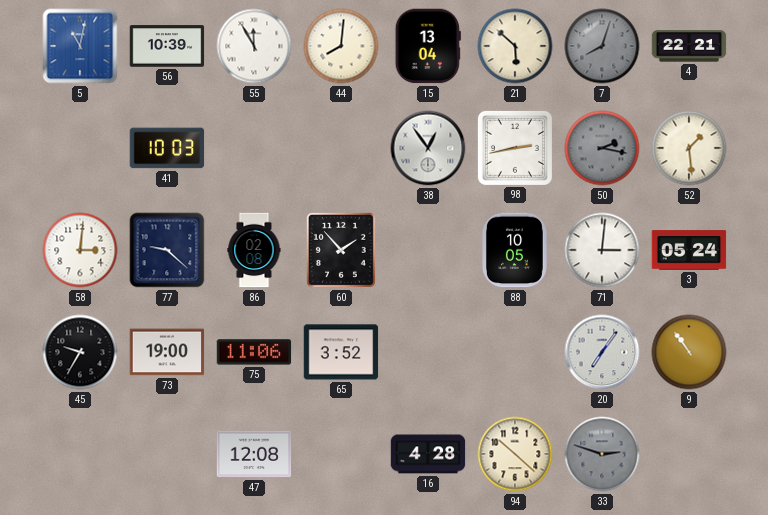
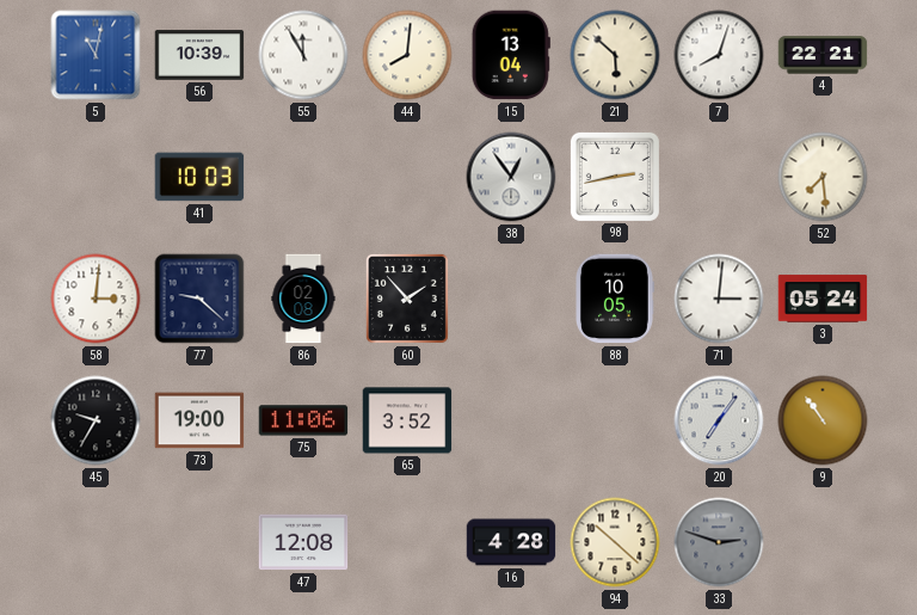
7 dial: grey -> white
50: 2:17 -> none
52: 1:29 -> 7:29
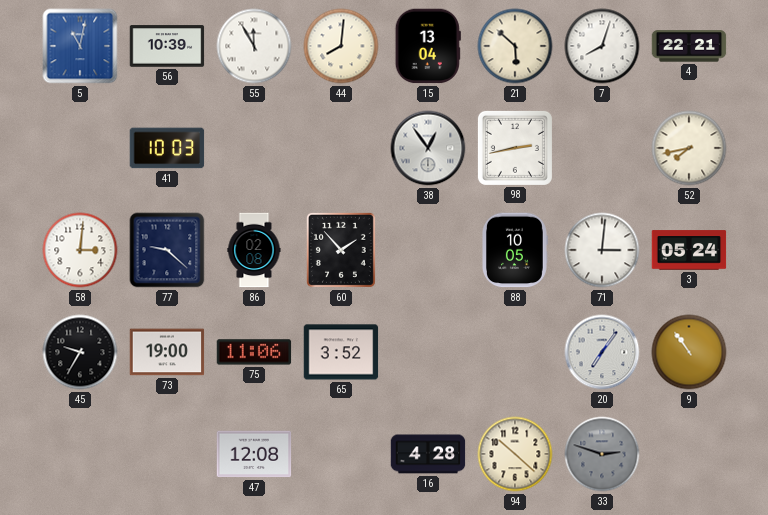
52: 7:29 -> 7:43
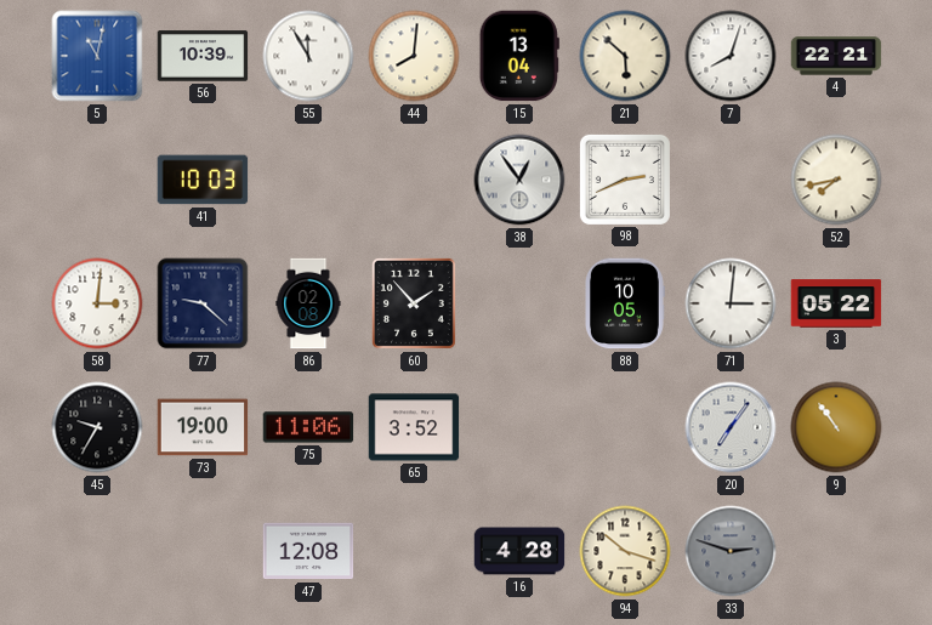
98: 2:43 -> 2:41
3: 05:24 -> 05:22
94: 10:22 -> 10:18
